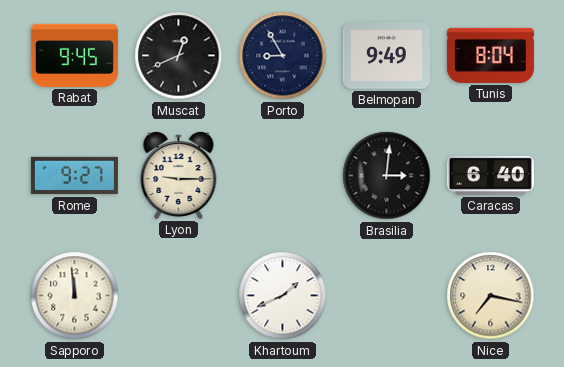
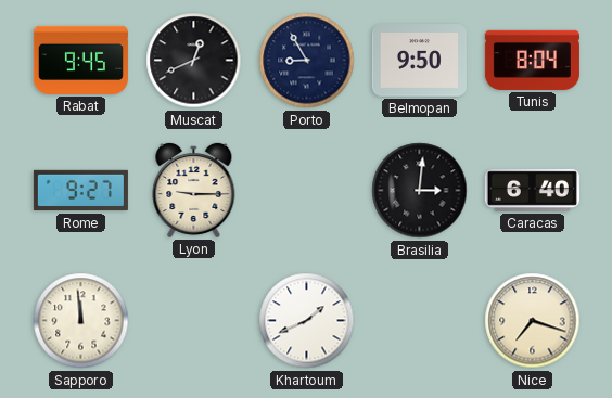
Belmopan: 9:49 -> 9:50
Nice: 7:17 -> 7:18
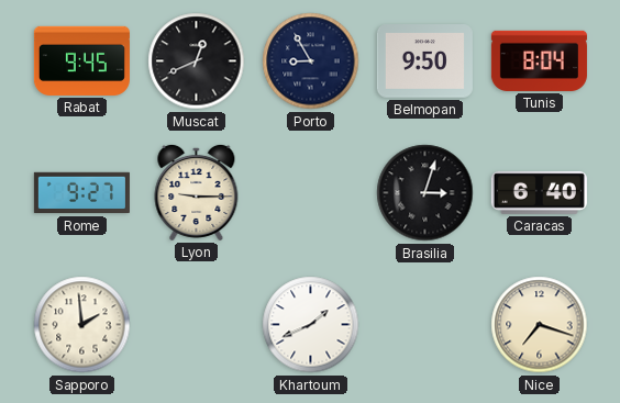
Brasilia: 3:01 -> 3:03
Sapporo: 11:59 -> 1:59
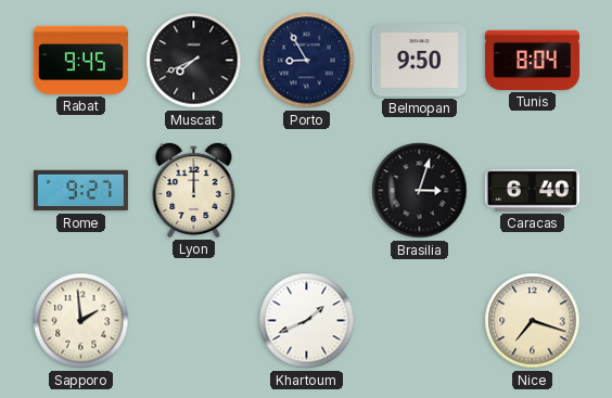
Muscat: 12:41 -> 7:41
Lyon: 9:15 -> 12:00
